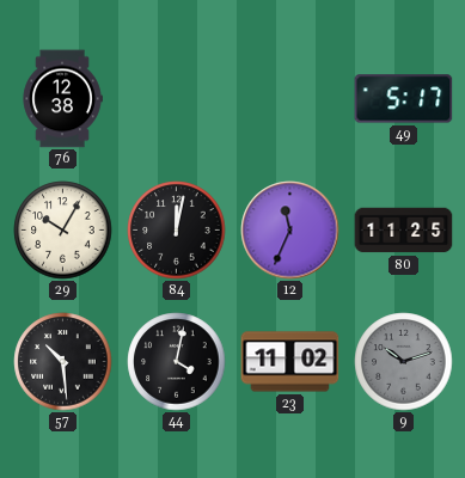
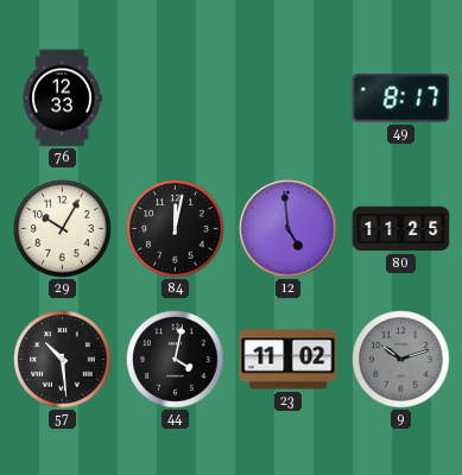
76: 12:38 -> 12:33
49: 5:17 -> 8:17
12: 11:34 -> 4:59
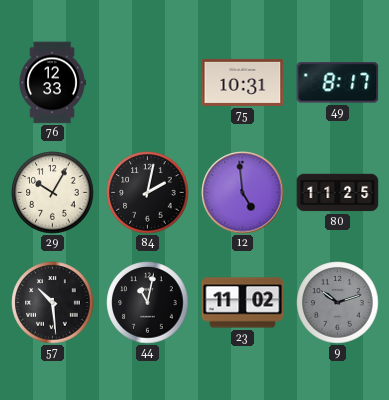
75: none -> 10:31
84: 12:02 -> 2:02
44: 4:02 -> 11:02
